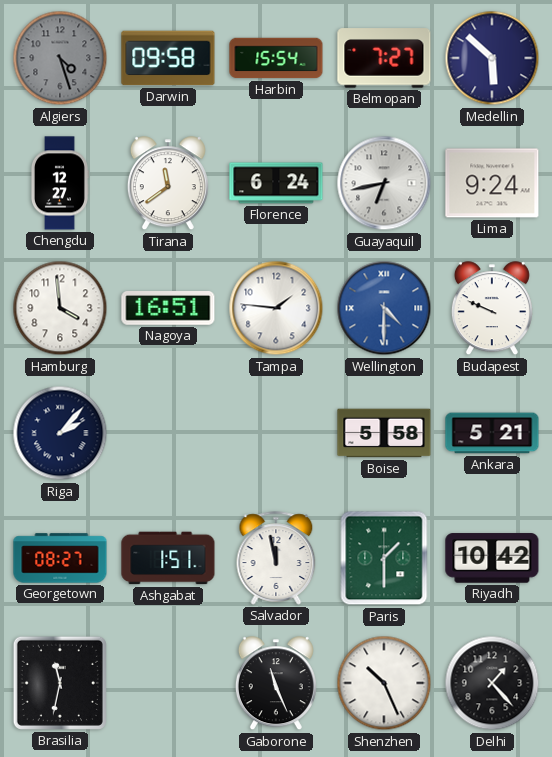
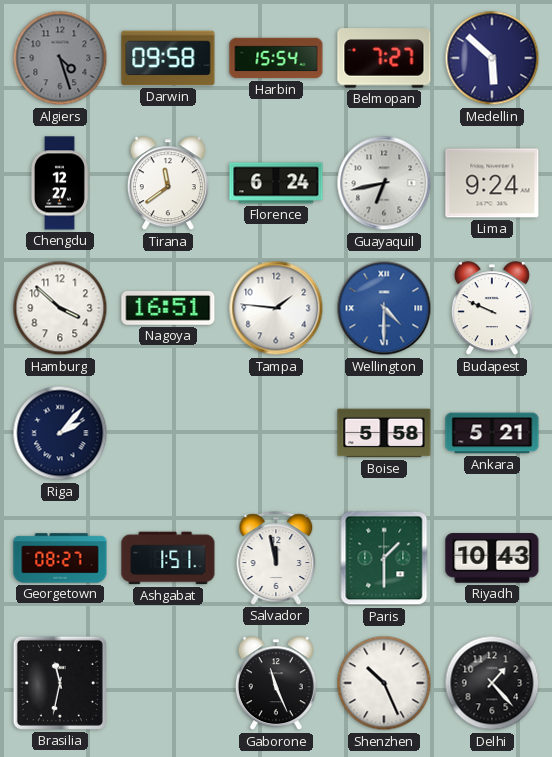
Hamburg: 3:59 -> 3:52
Riyadh: 10:42 -> 10:43
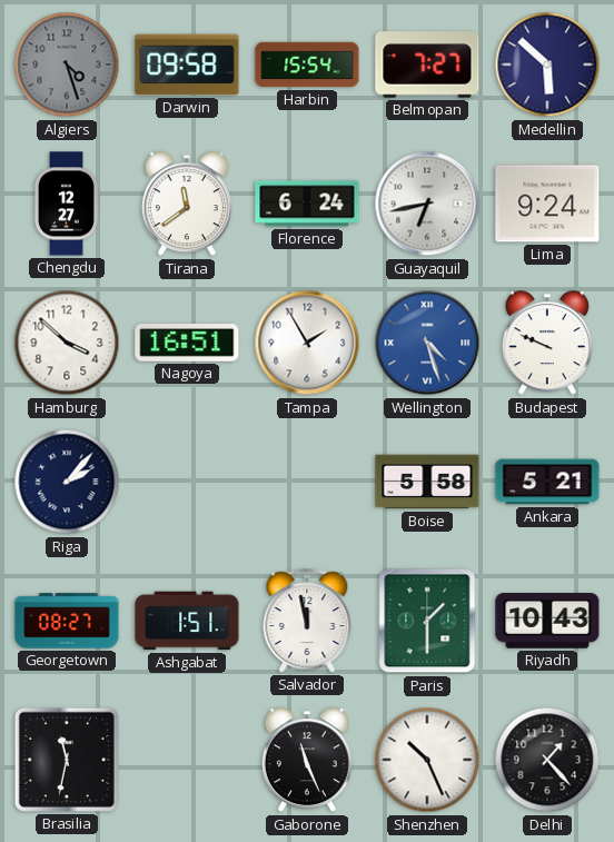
Tampa: 1:46 -> 1:55
Wellington: 4:30 -> 4:27
